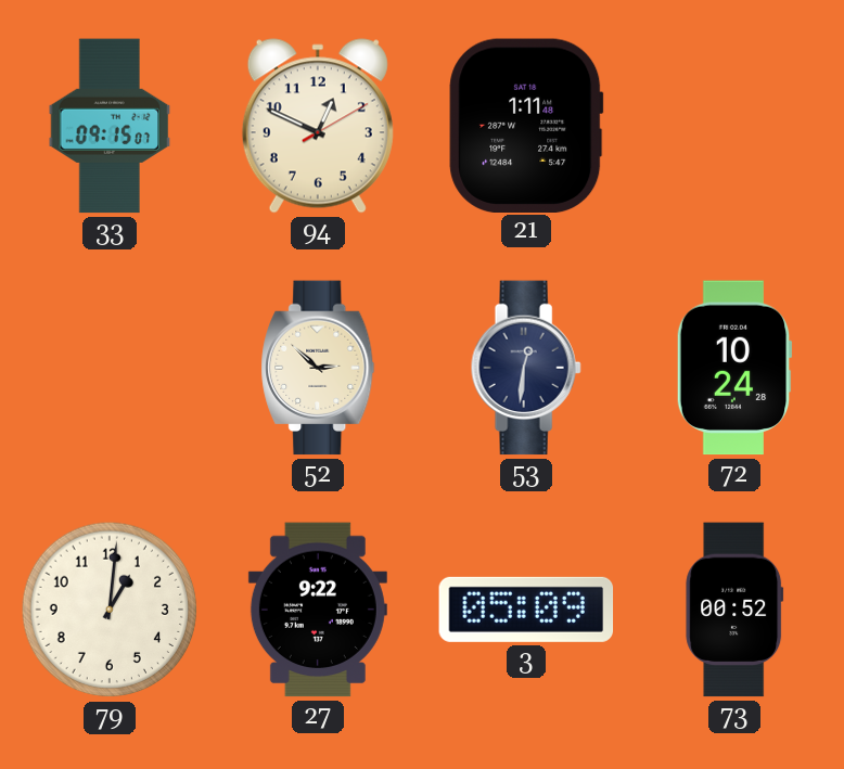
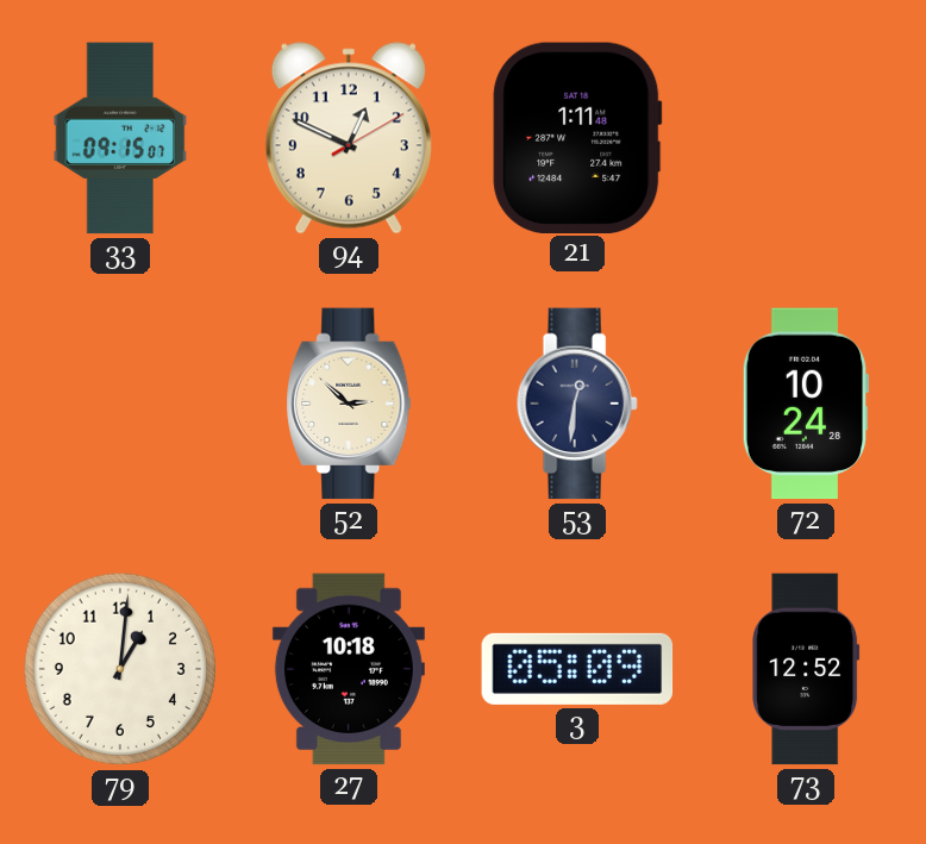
27: 9:22 -> 10:18
73: 00:52 -> 12:52
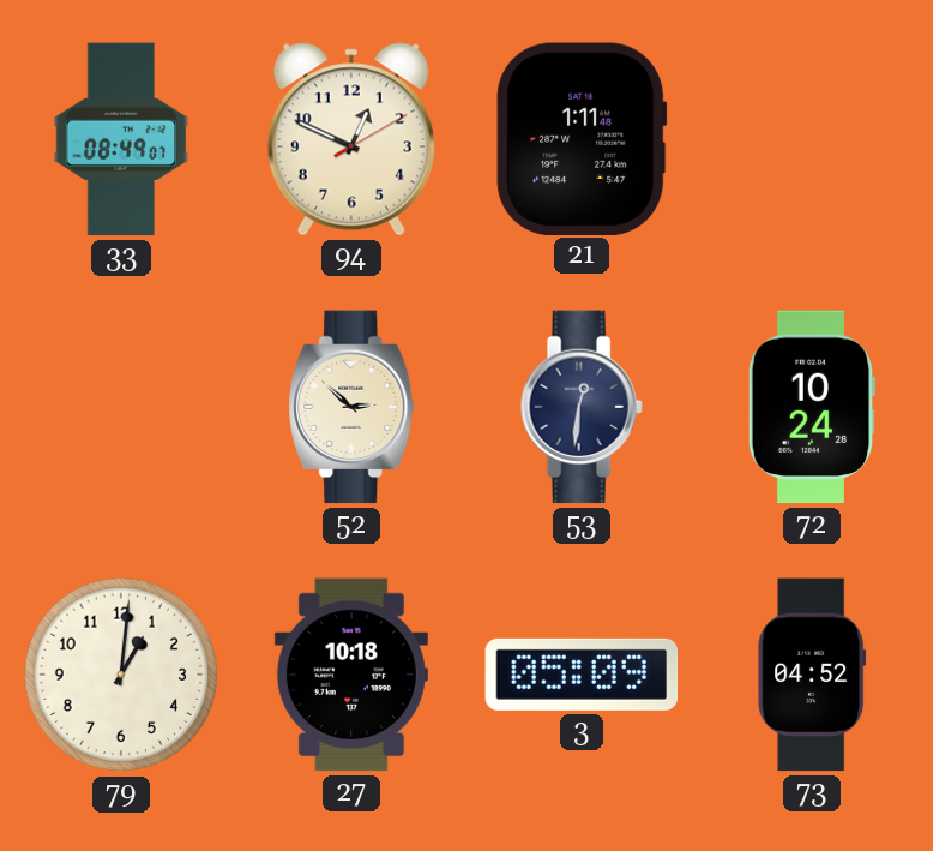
33: 09:15 -> 08:49
73: 12:52 -> 04:52
